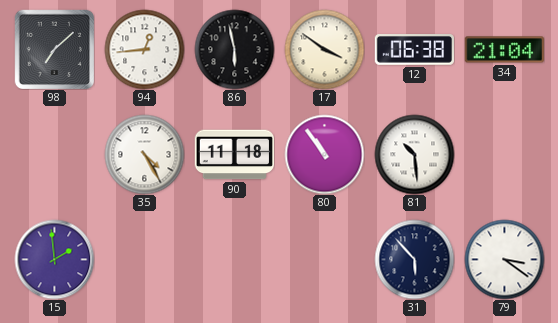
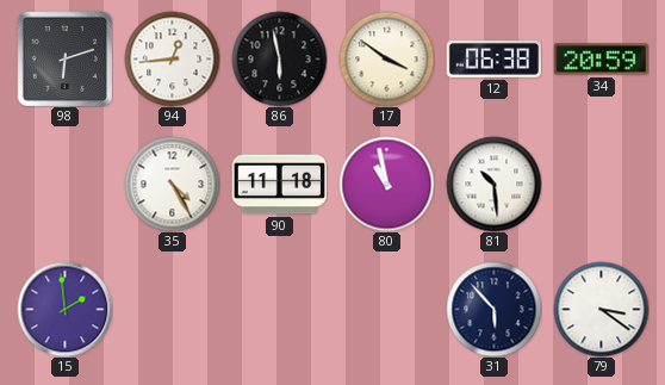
98: 7:08 -> 6:12
34: 21:04 -> 20:59
80: 10:54 -> 10:58
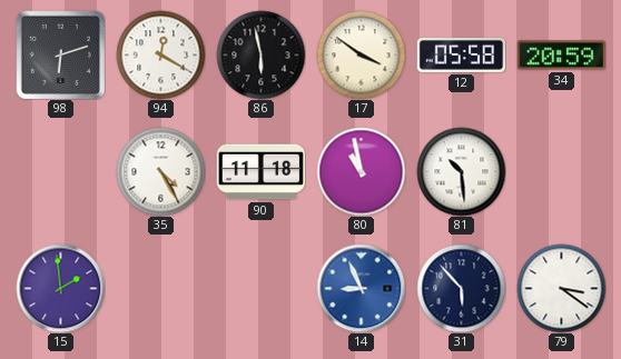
94: 12:44 -> 12:20
12: 06:38 -> 05:58
14: none -> 8:56
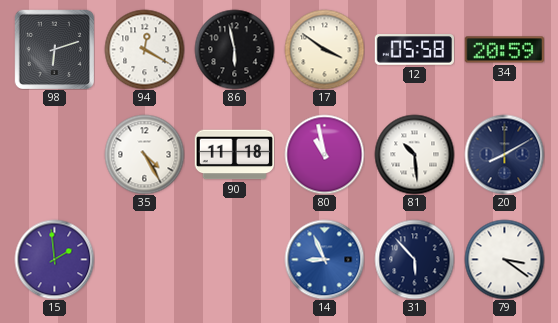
20: none -> 8:10
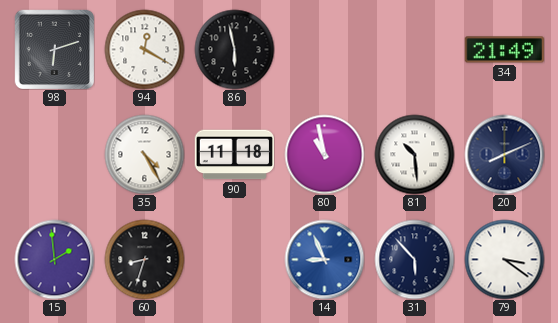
17: 3:51 -> none
12: 05:58 -> none
34: 20:59 -> 21:49
20: 8:10 -> 8:11
60: none -> 8:33
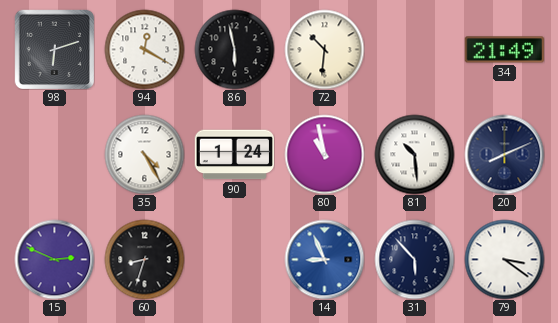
72: none -> 10:31
90: 11:18 -> 1:24
15: 1:59 -> 2:49
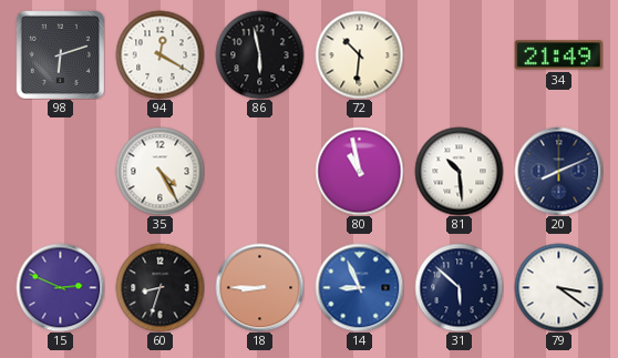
90: 1:24 -> none
18: none -> 8:45
31: 5:53 -> 5:52
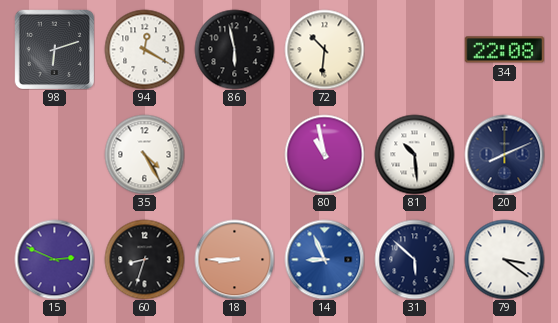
34: 21:49 -> 22:08
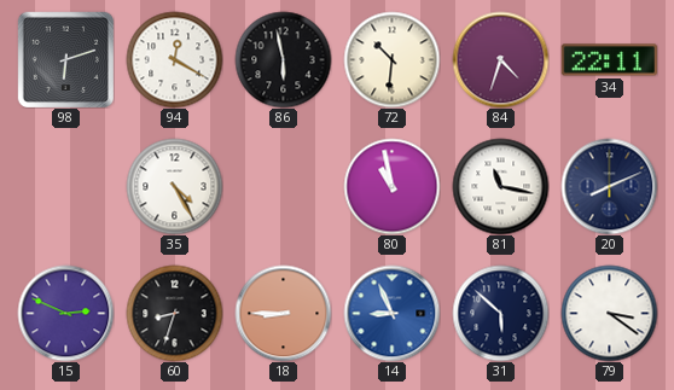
84: none -> 4:33
34: 22:08 -> 22:11
81: 10:29 -> 11:17
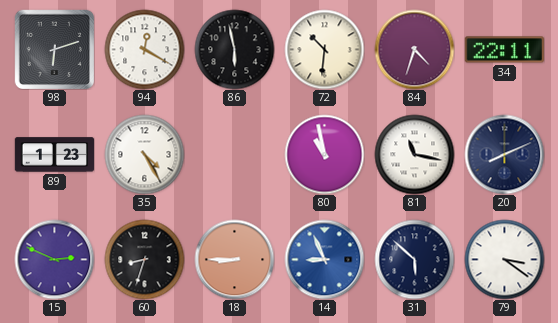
89: none -> 1:23
